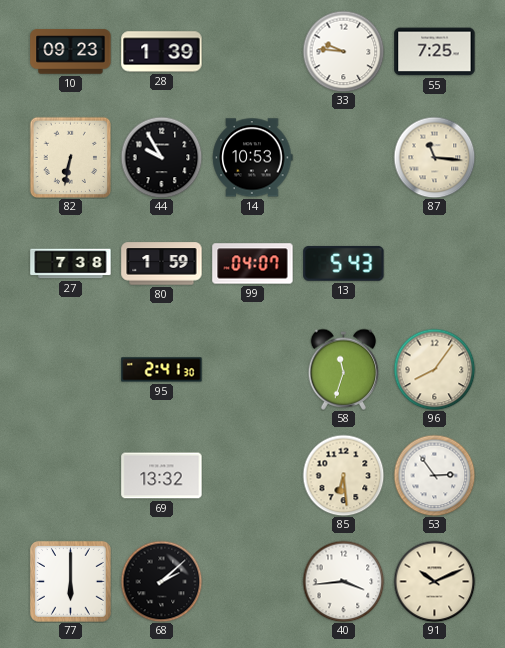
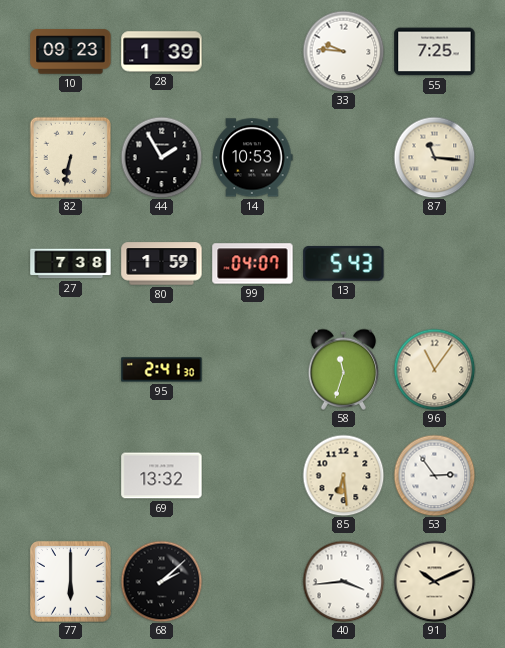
44: 9:55 -> 1:55
96: 8:06 -> 11:06
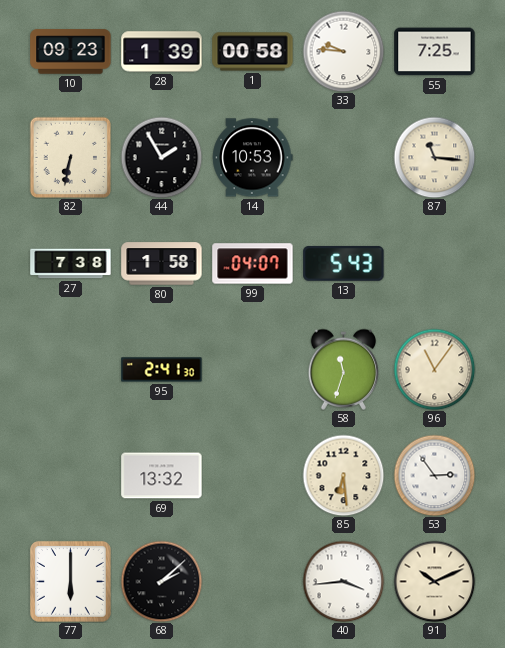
1: none -> 00:58
80: 1:59 -> 1:58
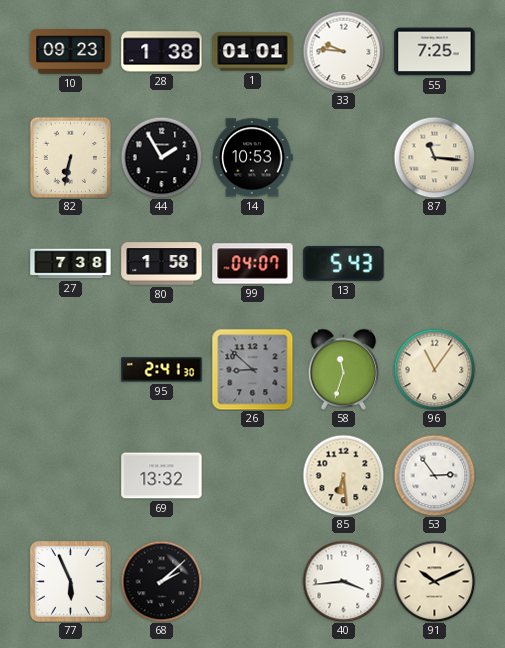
28: 1:39 -> 1:38
1: 00:58 -> 01:01
26: none -> 8:52
77: 6:00 -> 5:56
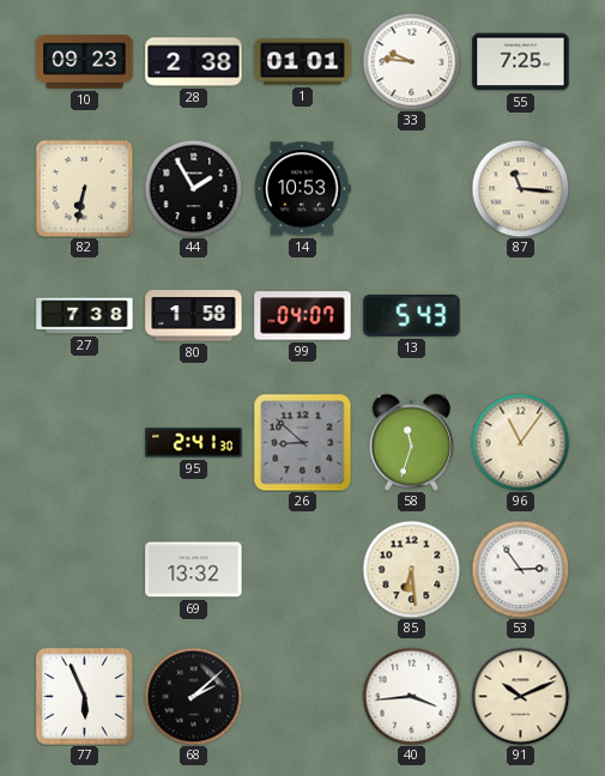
28: 1:38 -> 2:38
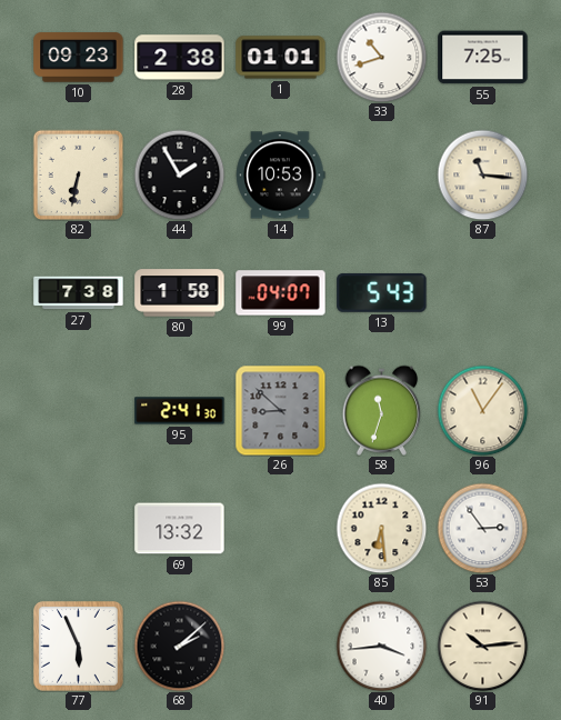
33: 9:46 -> 10:42
91: 10:11 -> 10:14
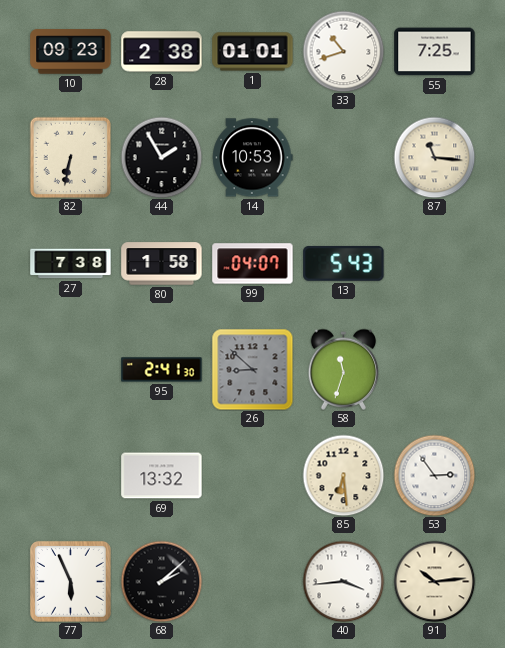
96: 11:06 -> none
